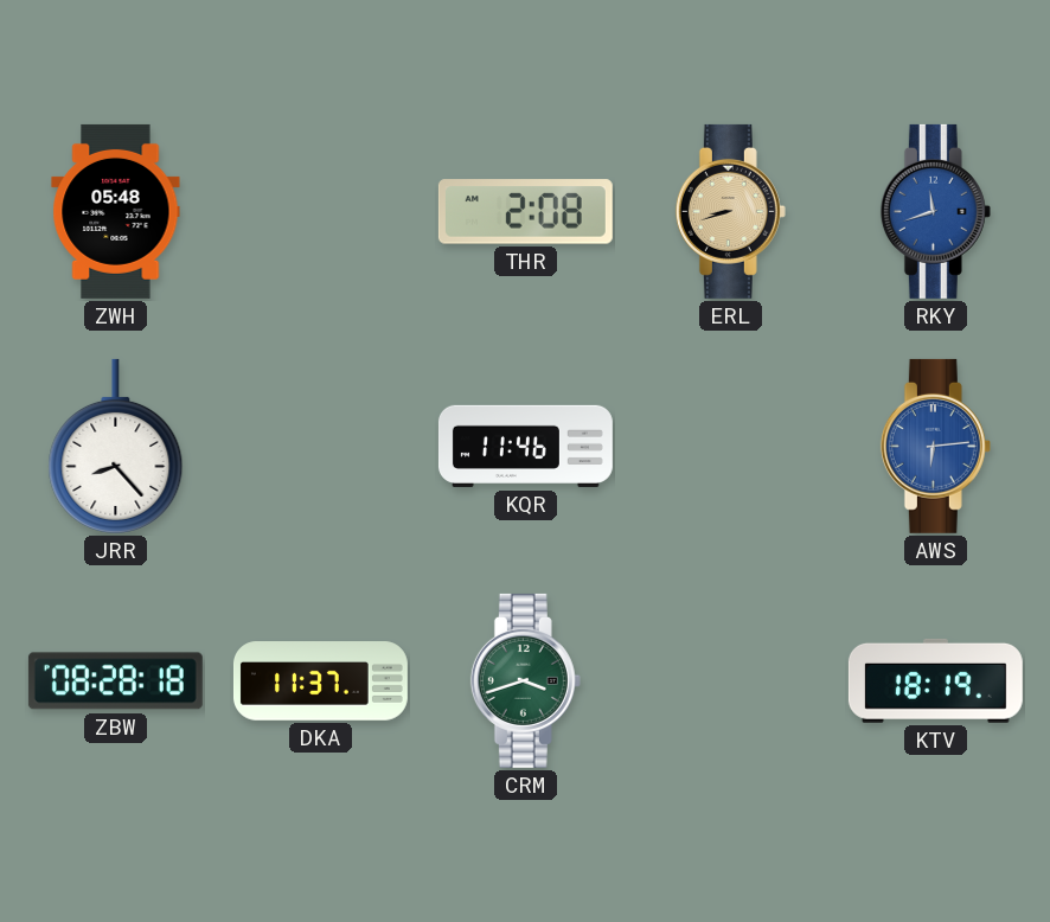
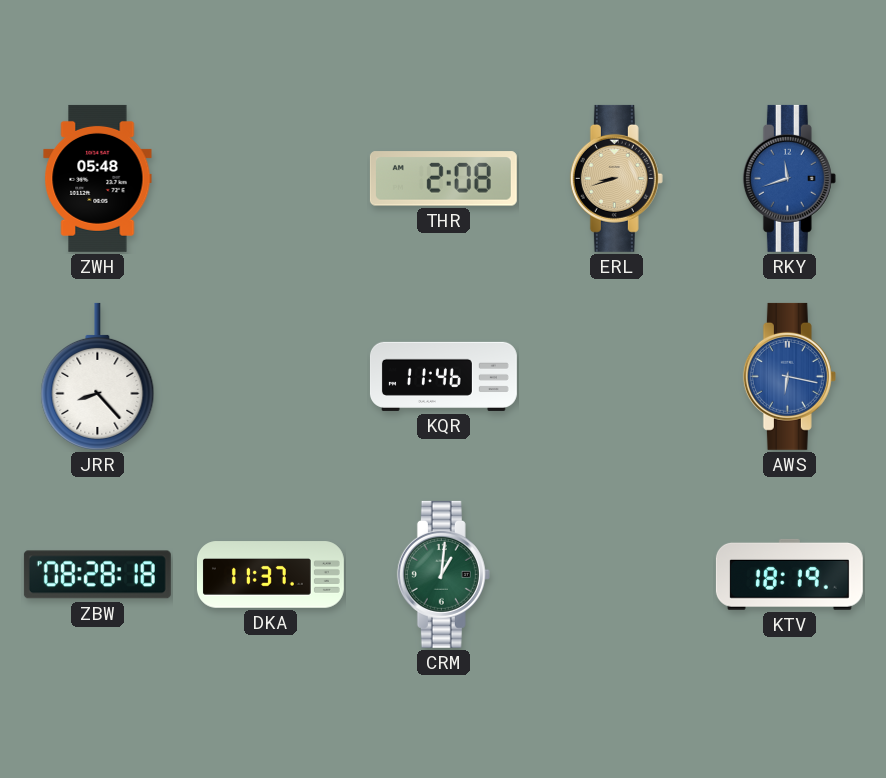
AWS: 6:14 -> 6:17
CRM: 3:42 -> 1:01
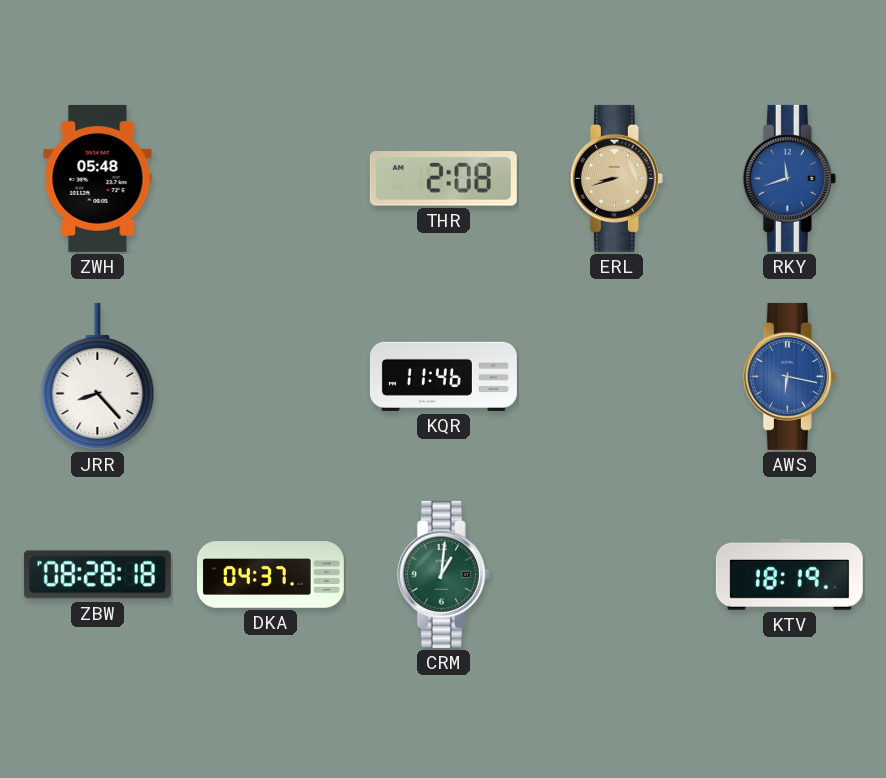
DKA: 11:37 -> 04:37
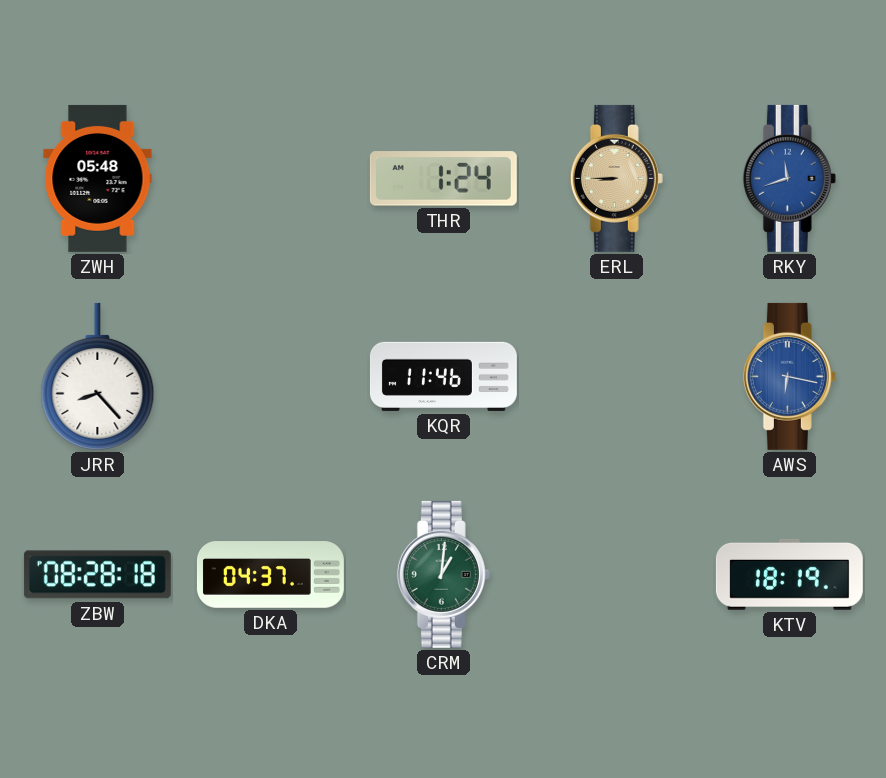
THR: 2:08 -> 1:24
ERL: 8:42 -> 8:45
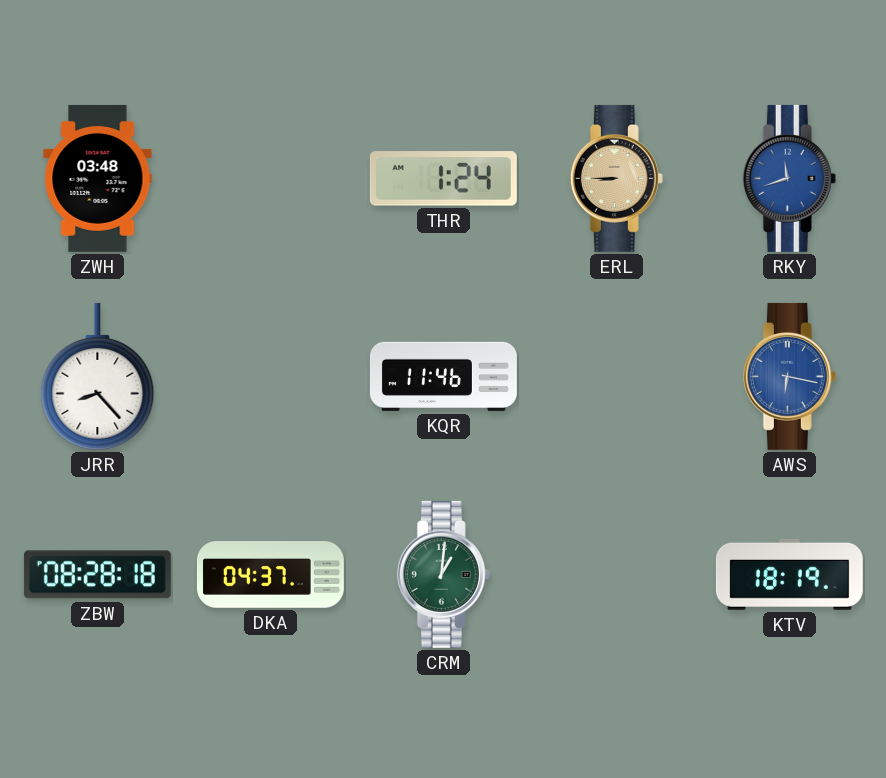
ZWH: 05:48 -> 03:48
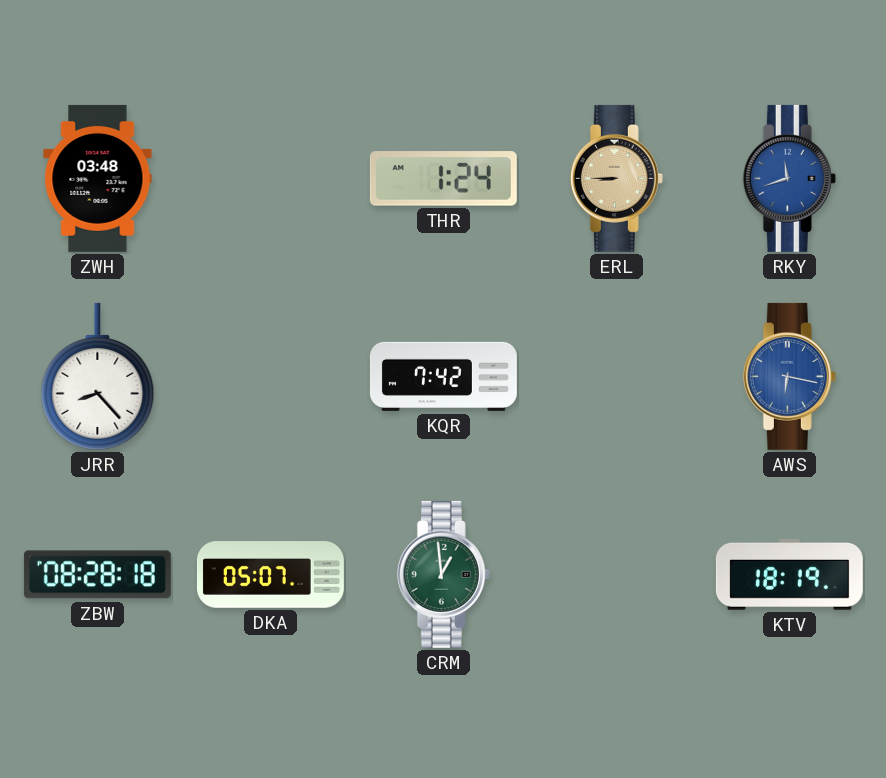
KQR: 11:46 -> 7:42
DKA: 04:37 -> 05:07
CRM: 1:01 -> 12:59
